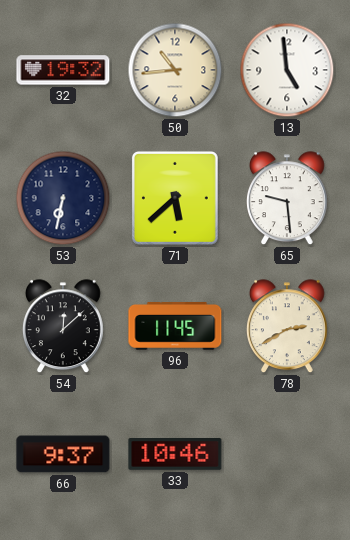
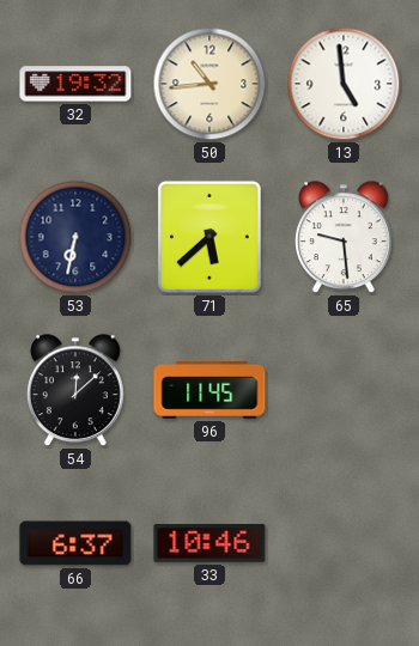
78: 2:40 -> none
66: 9:37 -> 6:37
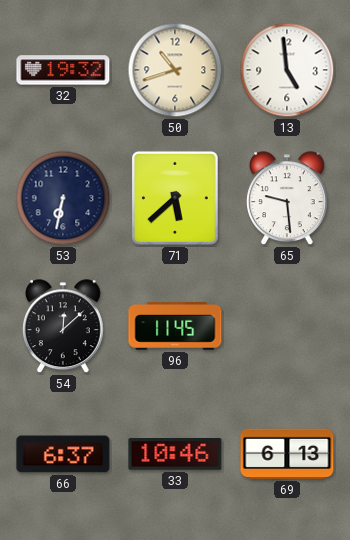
50: 10:44 -> 10:42
69: none -> 6:13
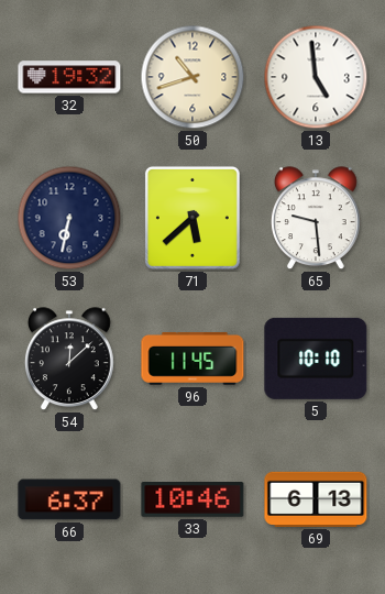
5: none -> 10:10
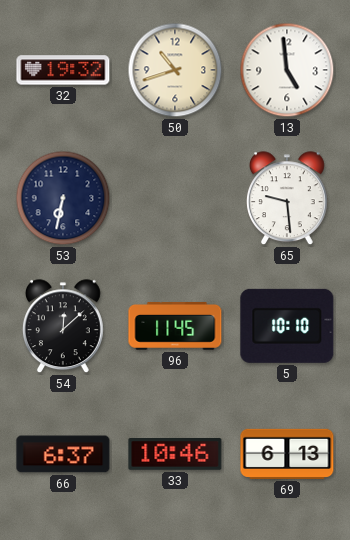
71: 5:38 -> none
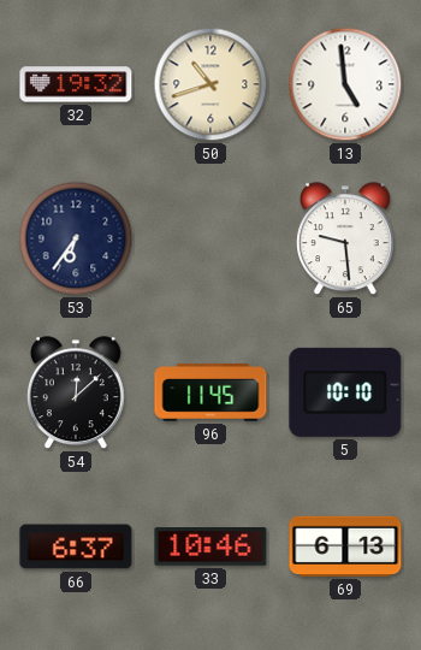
53: 6:32 -> 6:36
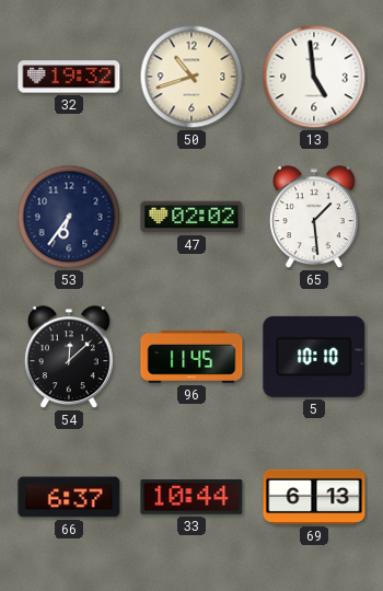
47: none -> 02:02
65: 9:29 -> 1:29
33: 10:46 -> 10:44
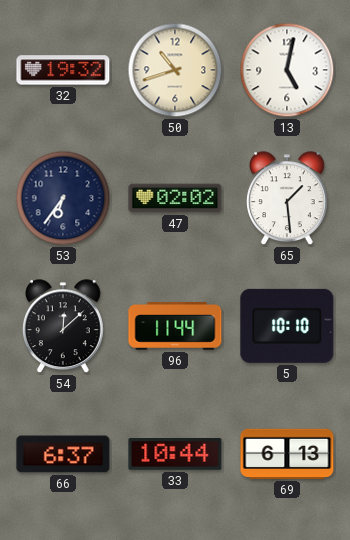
13: 4:59 -> 5:02
96: 11:45 -> 11:44
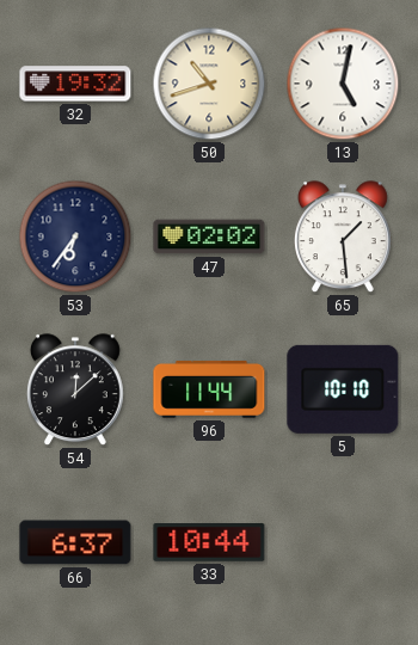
69: 6:13 -> none
